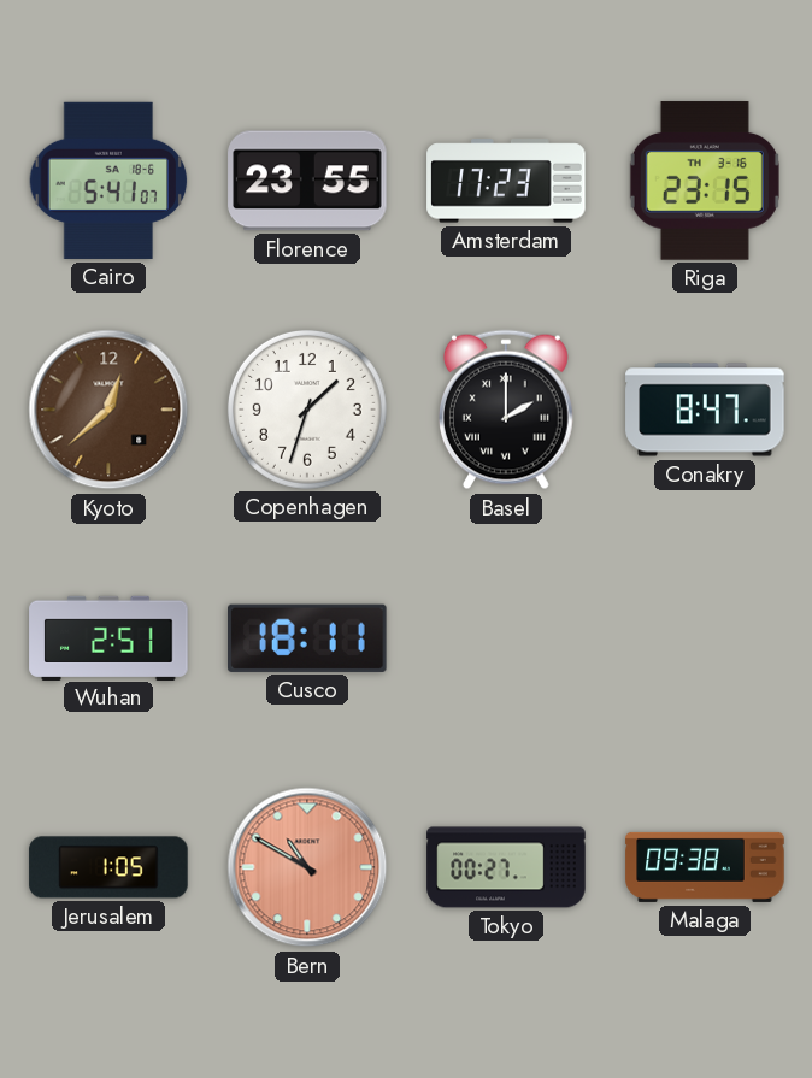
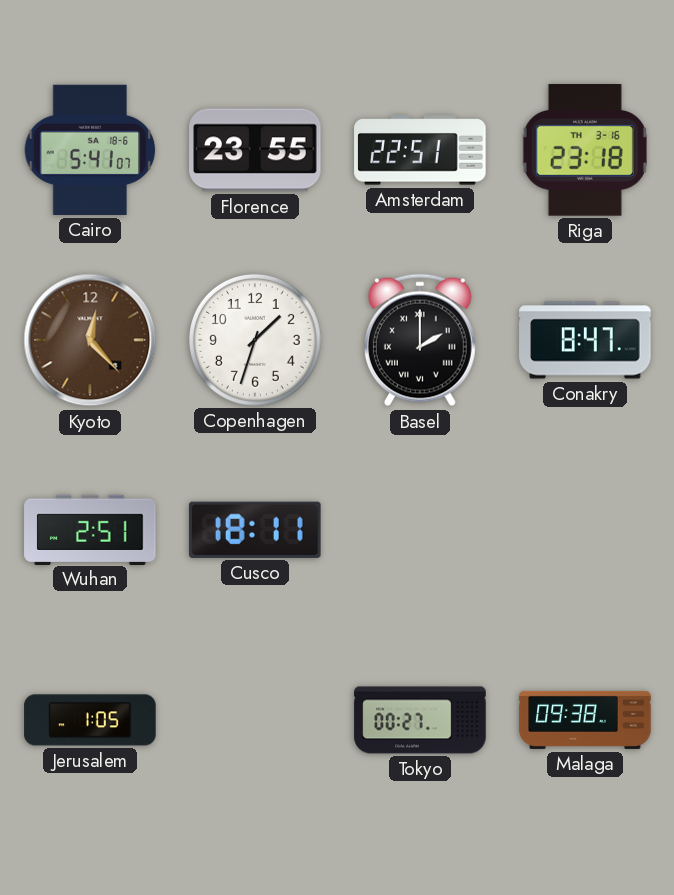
Amsterdam: 17:23 -> 22:51
Riga: 23:15 -> 23:18
Kyoto: 12:38 -> 12:23
Bern: 10:50 -> none
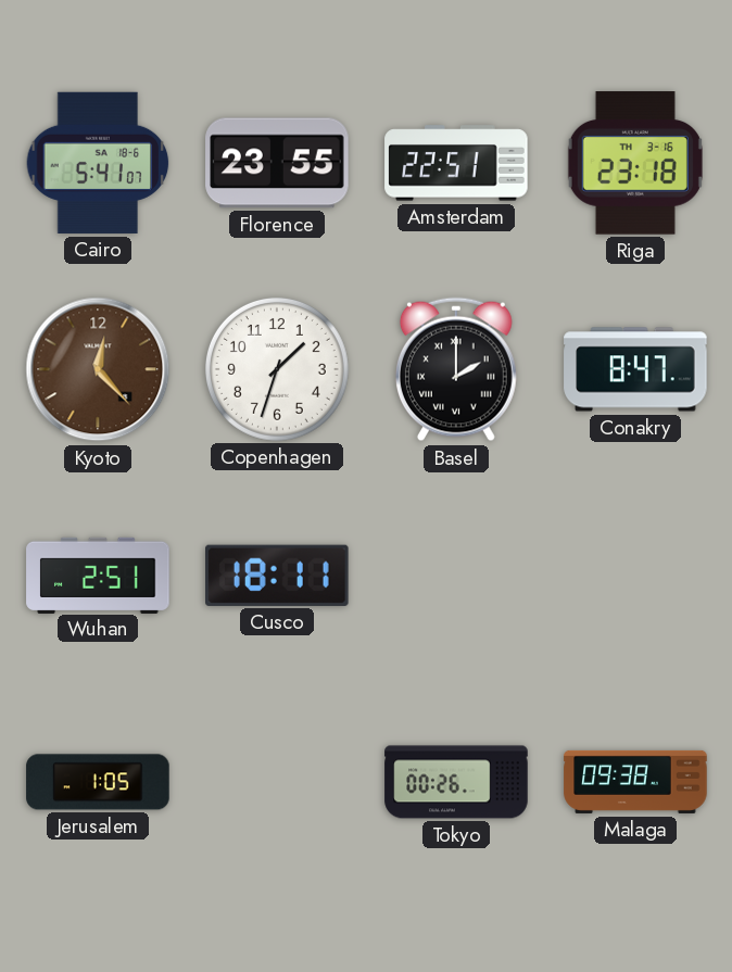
Tokyo: 00:27 -> 00:26
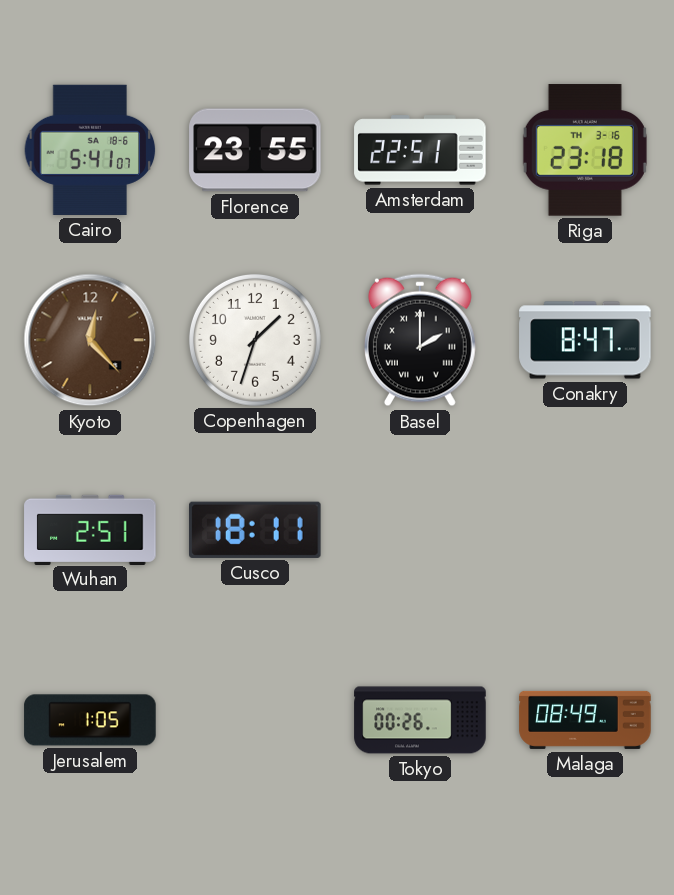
Malaga: 09:38 -> 08:49
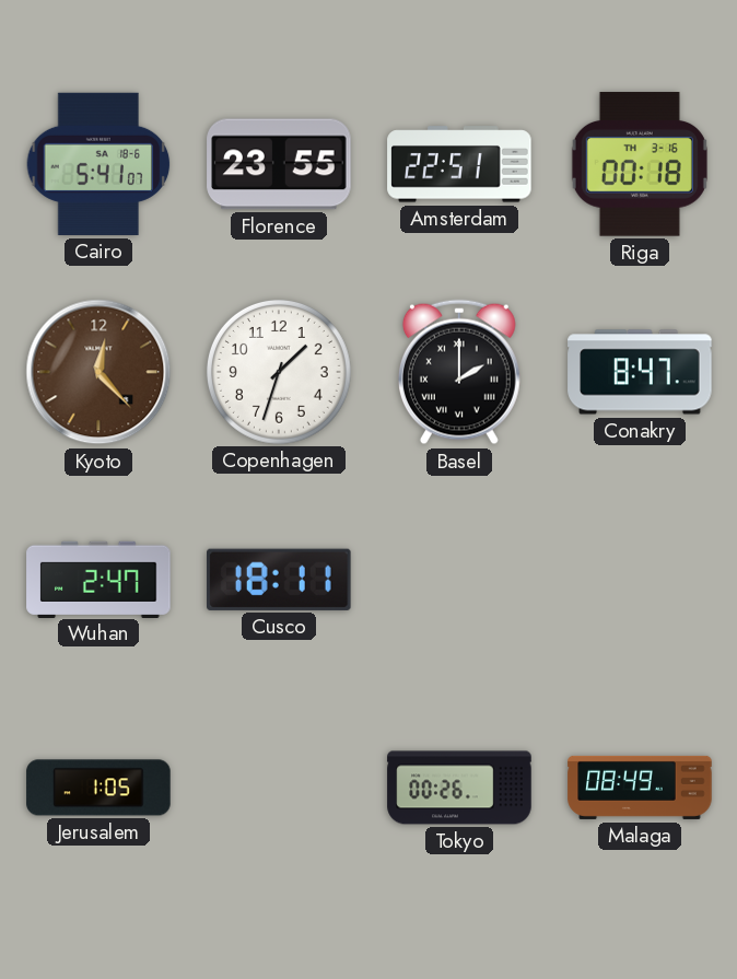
Riga: 23:18 -> 00:18
Wuhan: 2:51 -> 2:47
